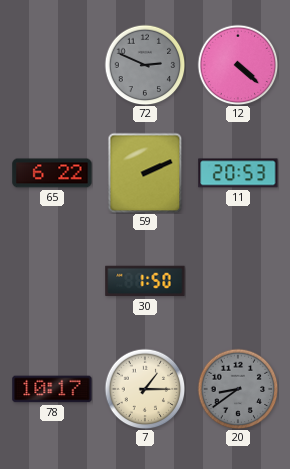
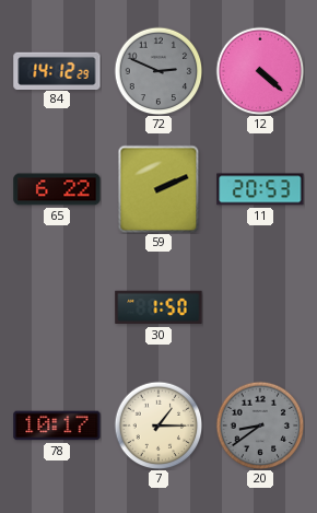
84: none -> 14:12
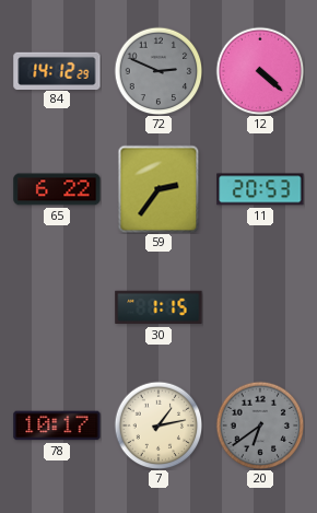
59: 2:11 -> 2:36
30: 1:50 -> 1:15
7: 1:15 -> 1:13
20: 8:39 -> 6:39
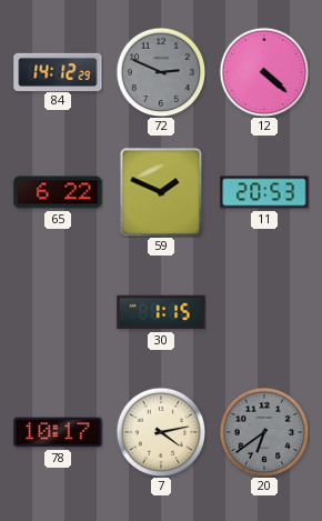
59: 2:36 -> 1:49
7: 1:13 -> 4:13
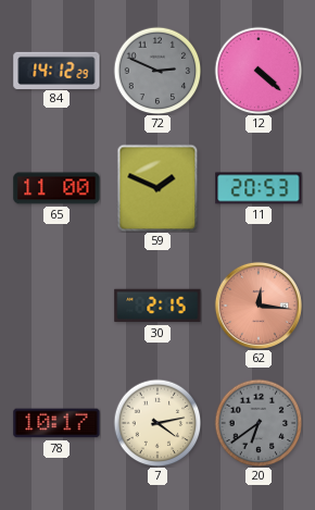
65: 6:22 -> 11:00
30: 1:15 -> 2:15
62: none -> 12:16
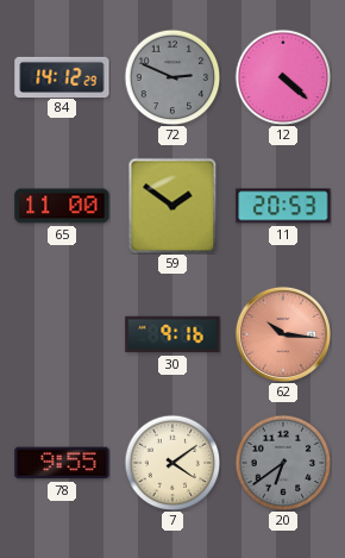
59: 1:49 -> 1:51
30: 2:15 -> 9:16
62: 12:16 -> 10:16
78: 10:17 -> 9:55
7: 4:13 -> 4:09
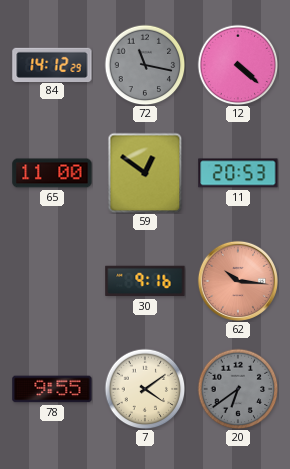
72: 2:49 -> 11:17
59: 1:51 -> 12:51
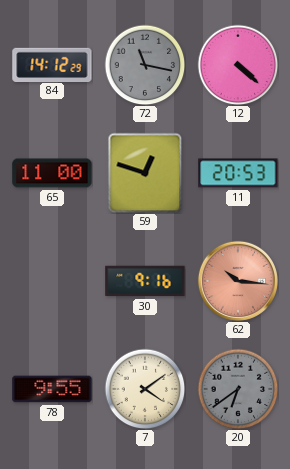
59: 12:51 -> 12:48
